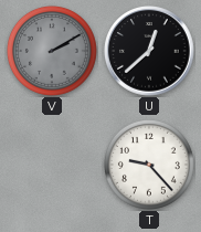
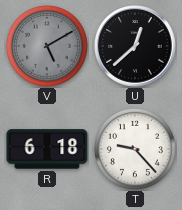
V: 2:10 -> 5:10
R: none -> 6:18
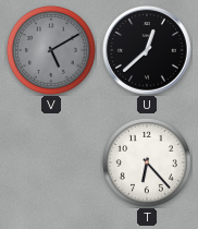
R: 6:18 -> none
T: 9:23 -> 6:23
